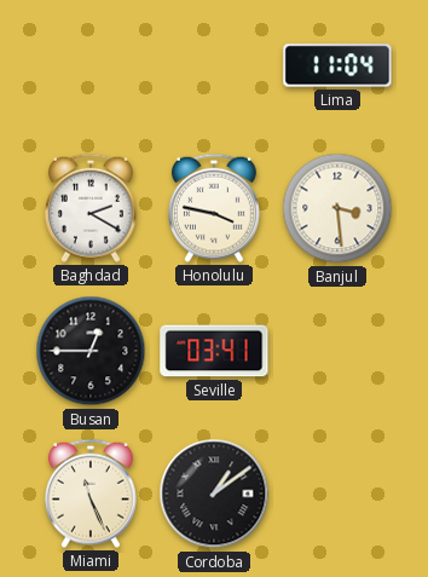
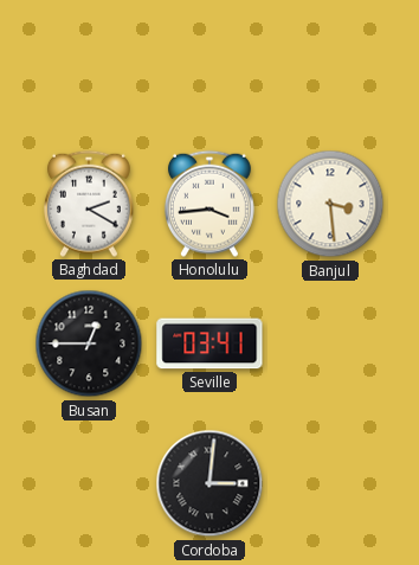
Lima: 11:04 -> none
Honolulu: 3:47 -> 3:44
Miami: 11:26 -> none
Cordoba: 1:09 -> 3:01
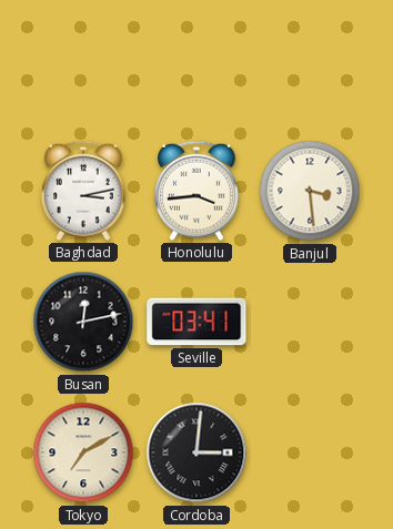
Baghdad: 2:20 -> 3:13
Busan: 12:45 -> 12:13
Tokyo: none -> 7:10
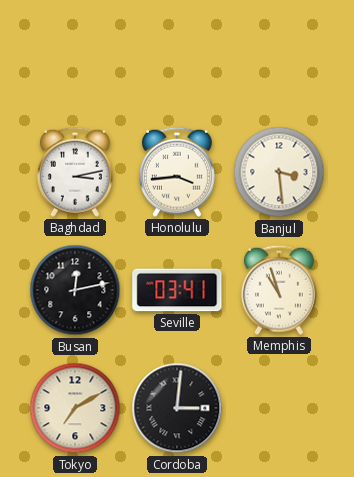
Memphis: none -> 10:57
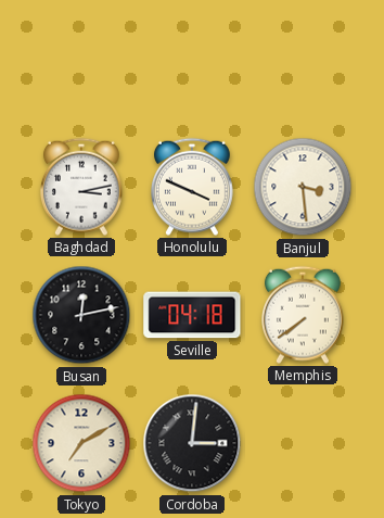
Honolulu: 3:44 -> 3:49
Seville: 03:41 -> 04:18
Memphis: 10:57 -> 7:39
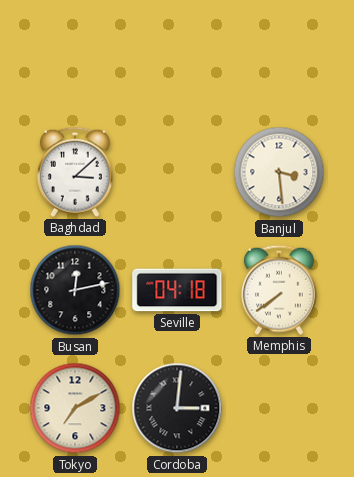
Baghdad: 3:13 -> 3:08
Honolulu: 3:49 -> none
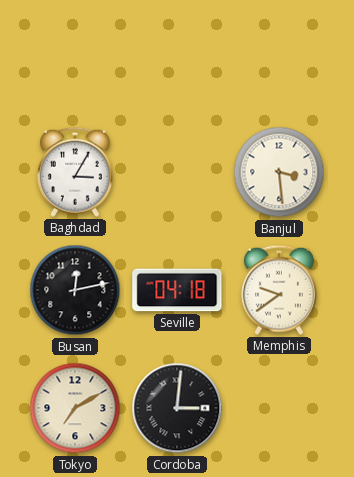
Baghdad: 3:08 -> 3:05
Memphis: 7:39 -> 9:39
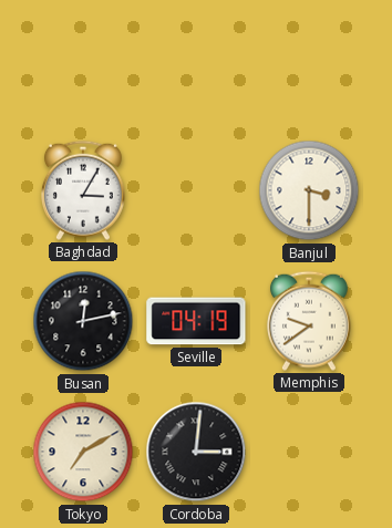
Banjul: 3:29 -> 3:30
Seville: 04:18 -> 04:19
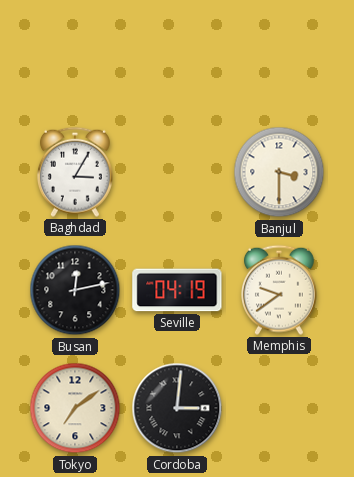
Tokyo: 7:10 -> 7:09
